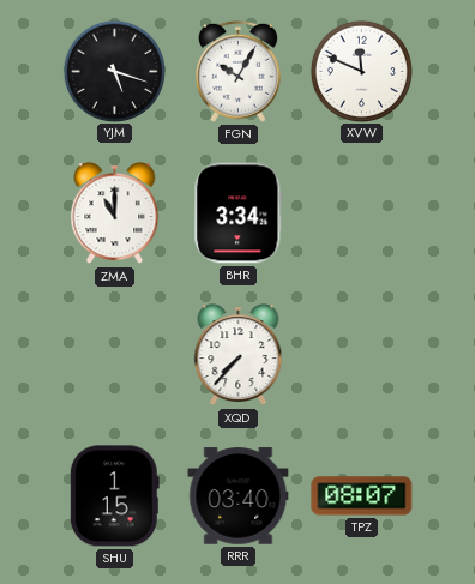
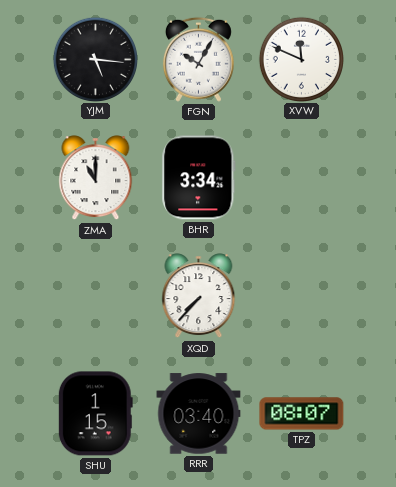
YJM: 5:18 -> 5:16
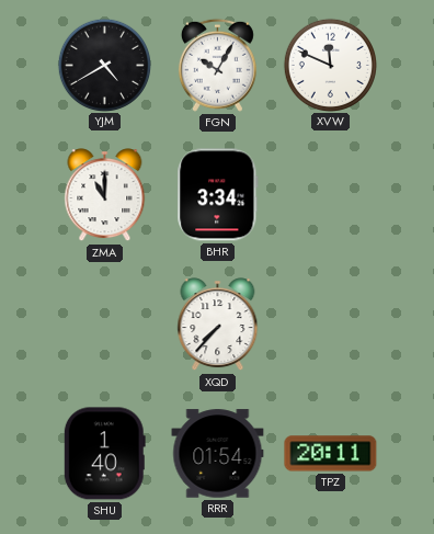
YJM: 5:16 -> 4:40
SHU: 1:15 -> 1:40
RRR: 03:40 -> 01:54
TPZ: 08:07 -> 20:11
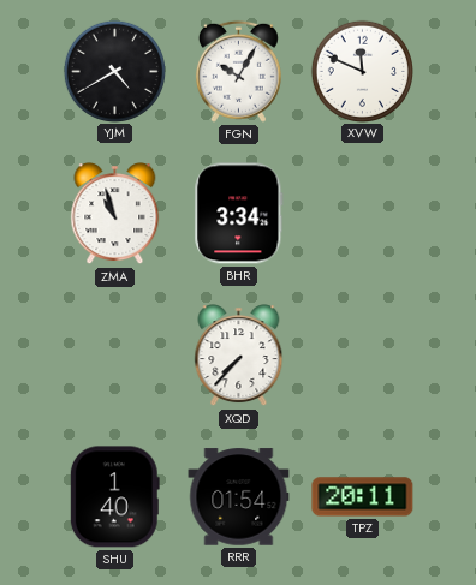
ZMA: 11:00 -> 10:57
